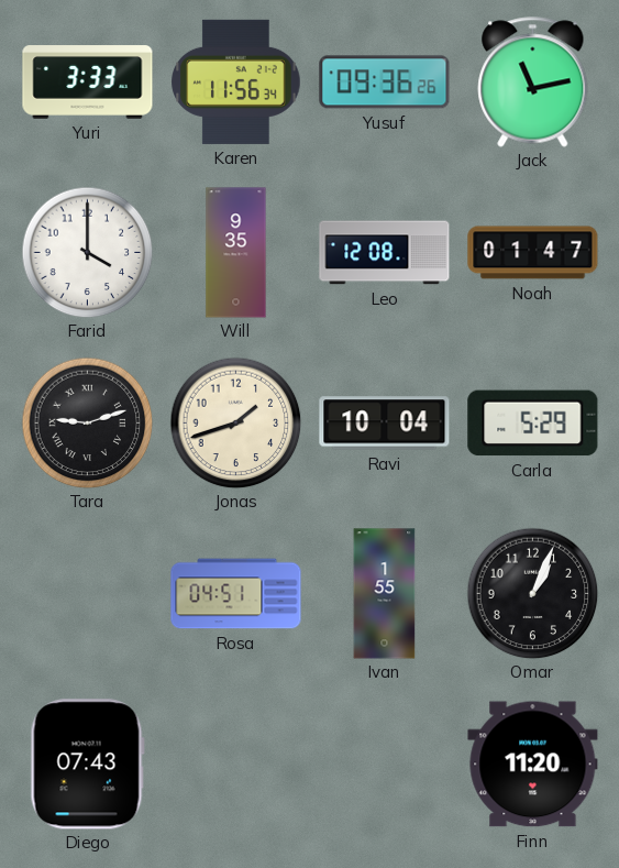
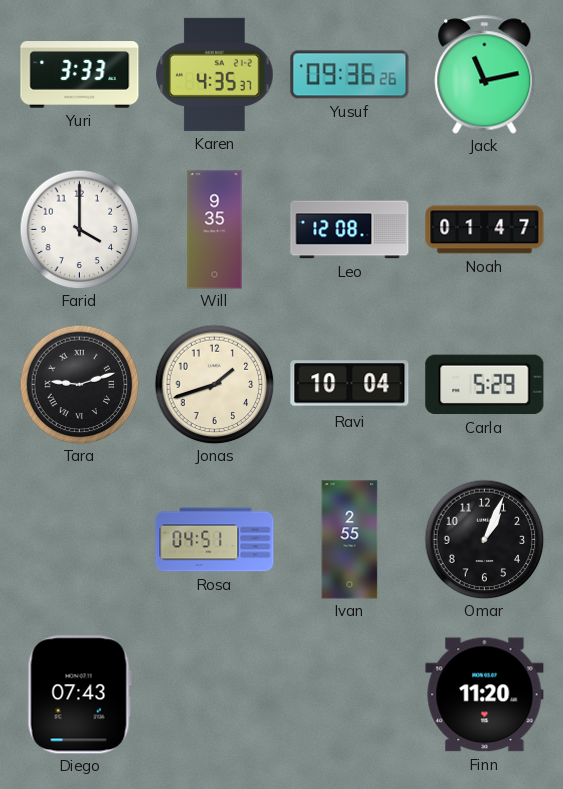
Karen: 11:56 -> 4:35
Ivan: 1:55 -> 2:55
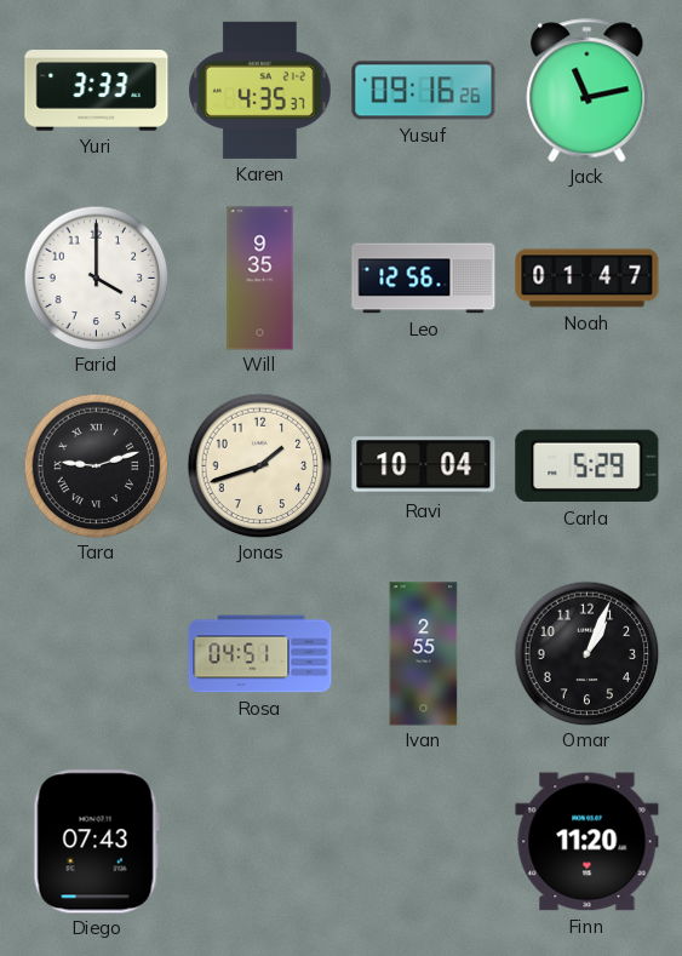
Yusuf: 09:36 -> 09:16
Leo: 12:08 -> 12:56
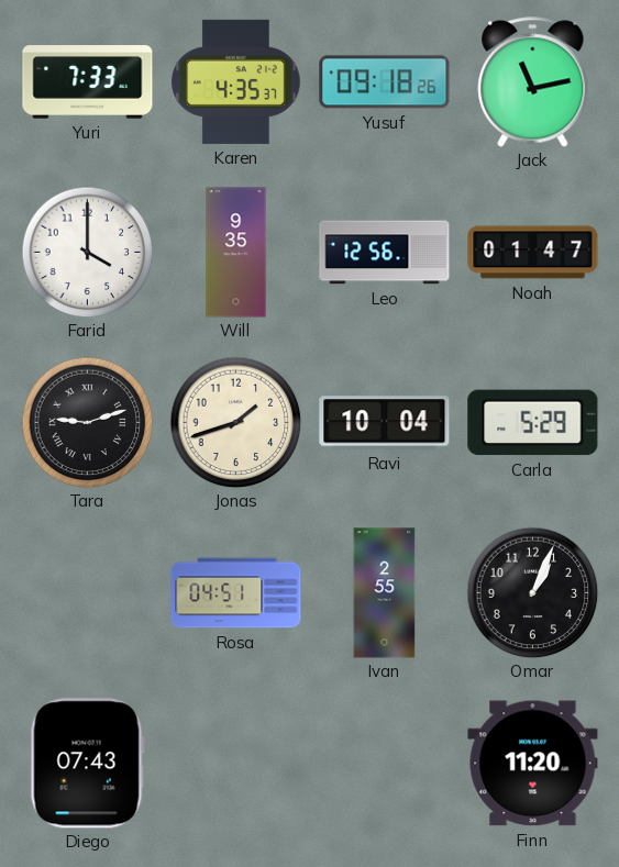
Yuri: 3:33 -> 7:33
Yusuf: 09:16 -> 09:18
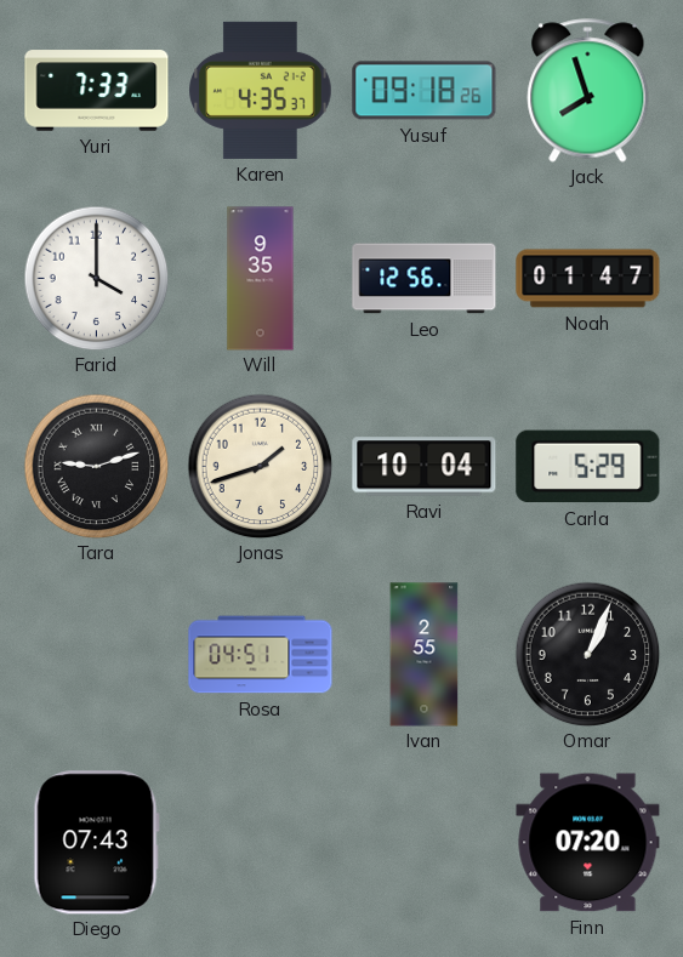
Jack: 11:13 -> 7:57
Finn: 11:20 -> 07:20
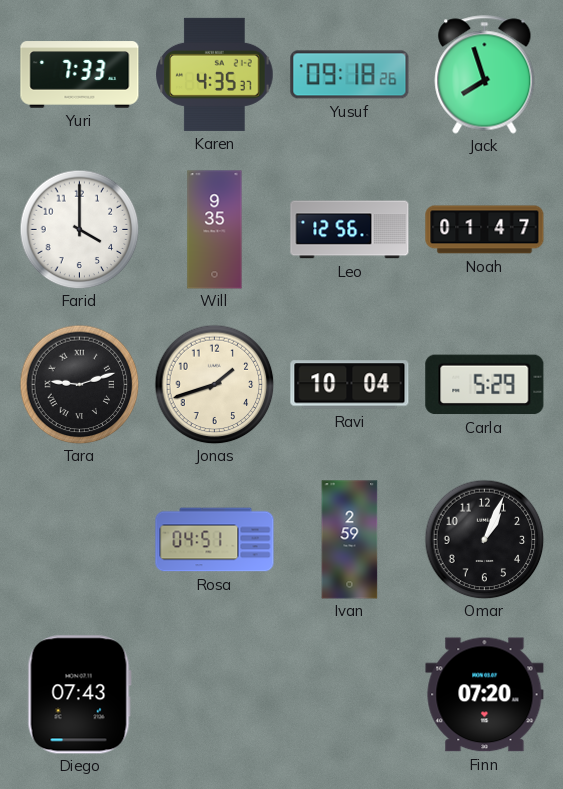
Ivan: 2:55 -> 2:59
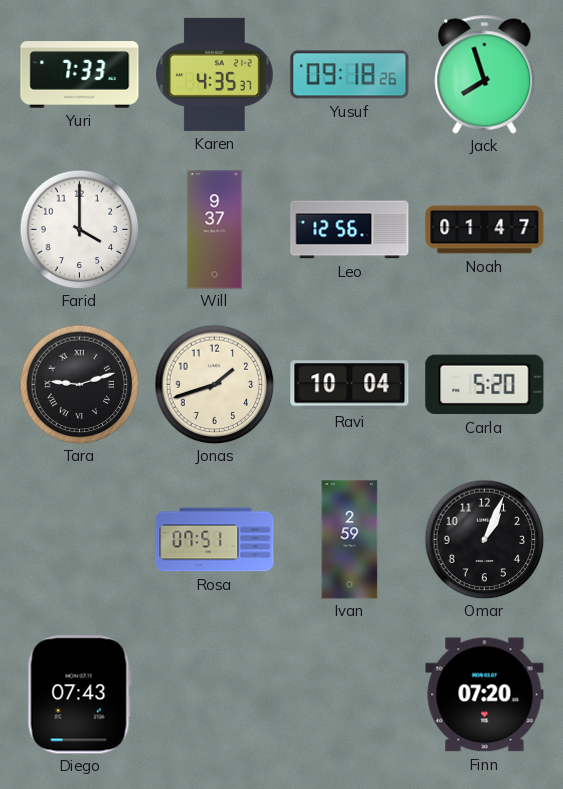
Will: 9:35 -> 9:37
Carla: 5:29 -> 5:20
Rosa: 04:51 -> 07:51
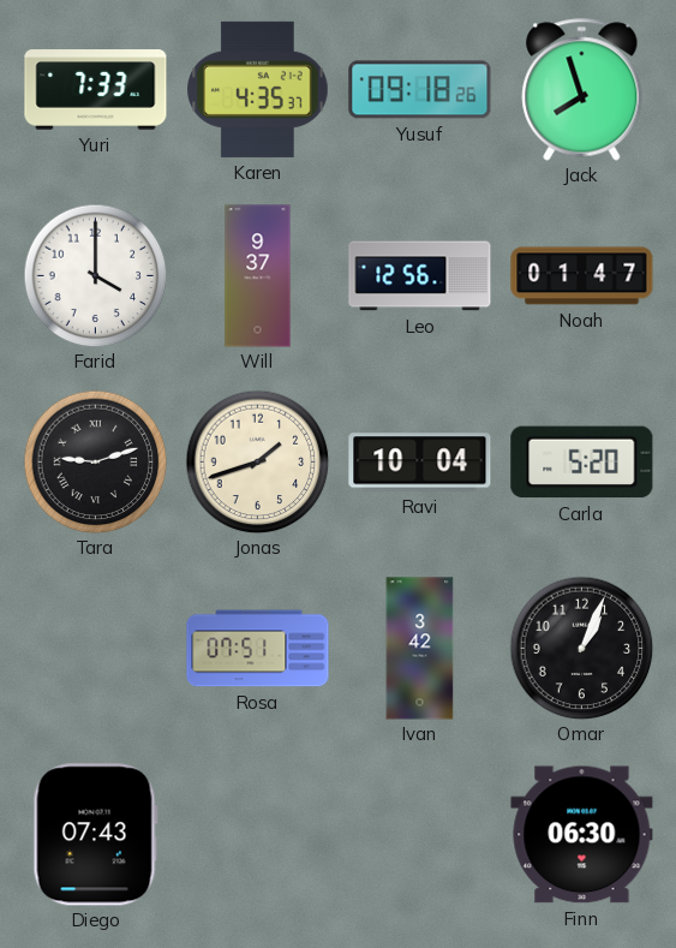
Ivan: 2:59 -> 3:42
Finn: 07:20 -> 06:30
